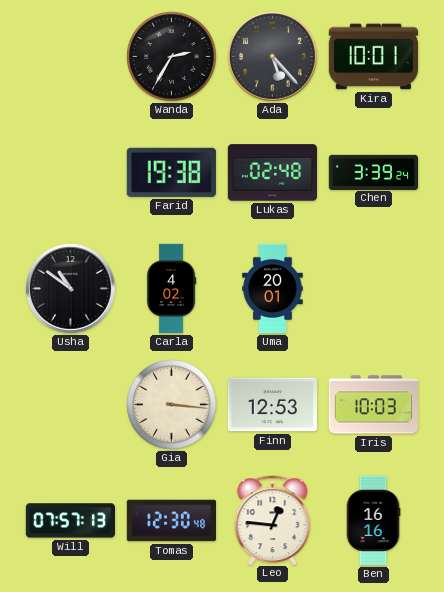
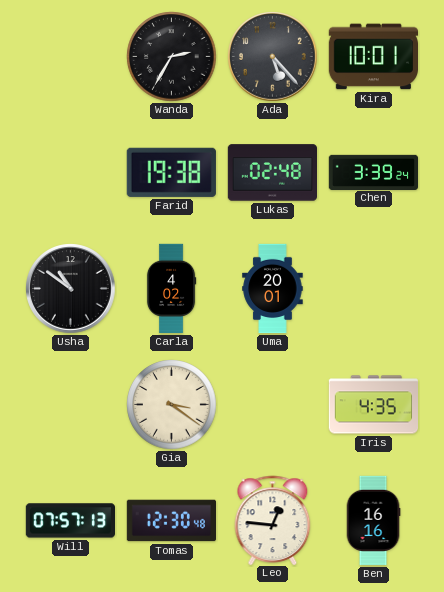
Gia: 3:16 -> 3:21
Finn: 12:53 -> none
Iris: 10:03 -> 4:35
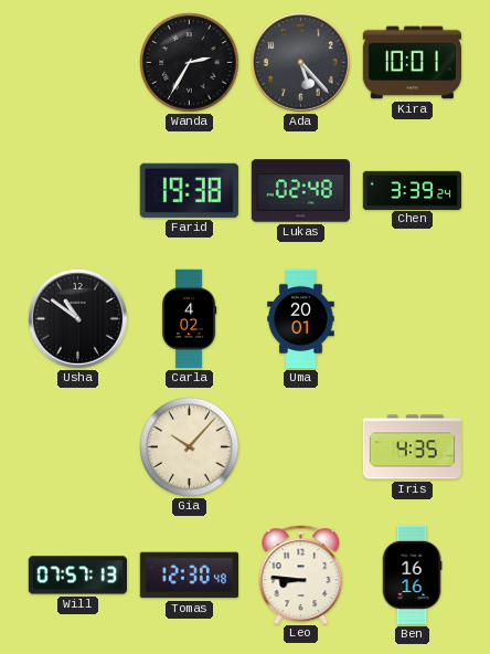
Gia: 3:21 -> 10:07
Leo: 12:46 -> 8:46
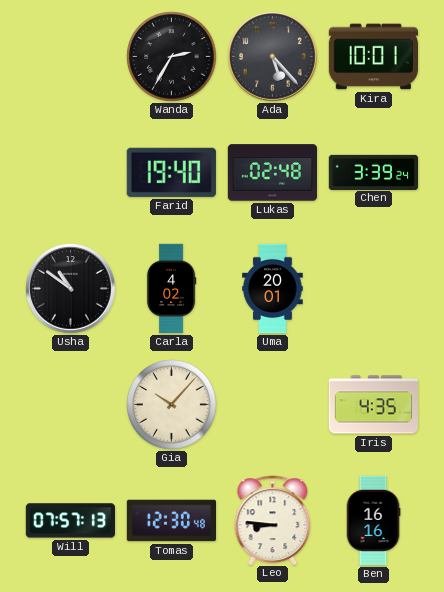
Farid: 19:38 -> 19:40
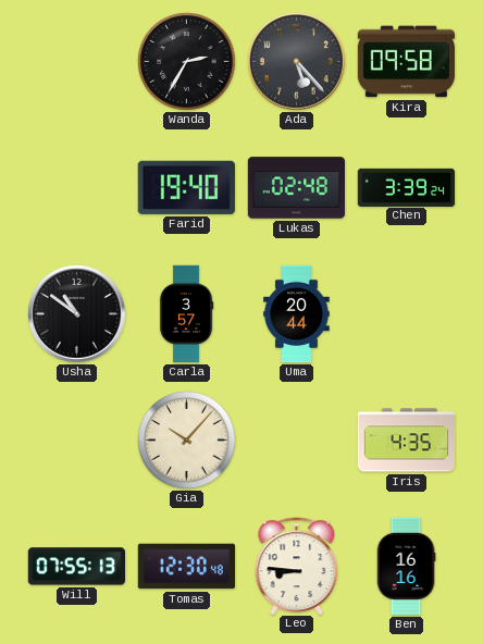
Kira: 10:01 -> 09:58
Carla: 4:02 -> 3:57
Uma: 20:01 -> 20:44
Will: 07:57 -> 07:55
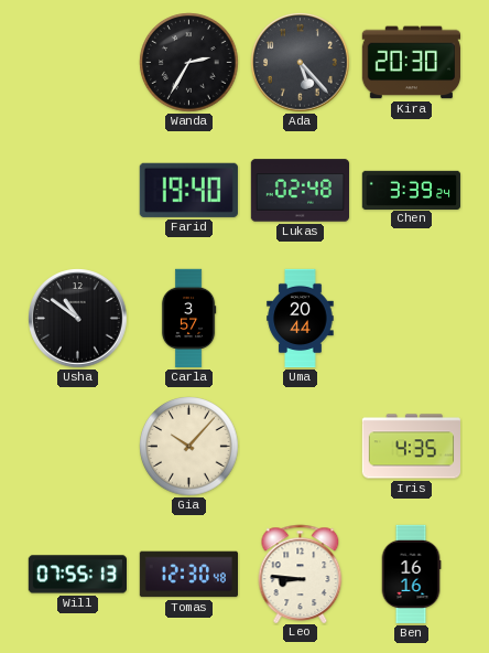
Kira: 09:58 -> 20:30
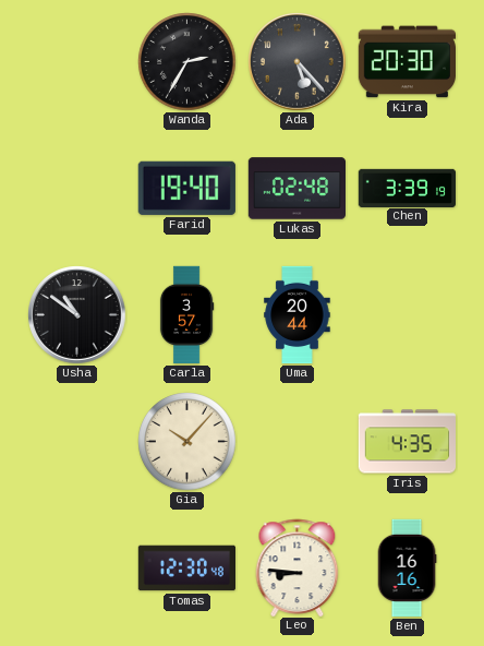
Chen: 3:39:24 -> 3:39:19
Will: 07:55 -> none
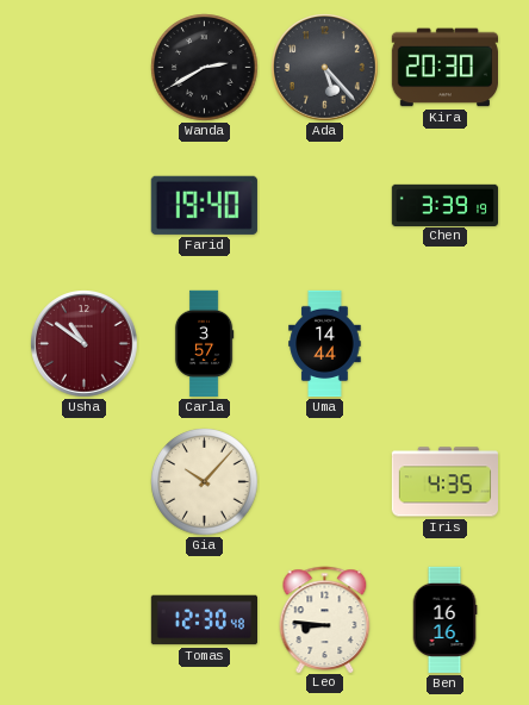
Wanda: 2:35 -> 2:40
Lukas: 02:48 -> none
Usha dial: black -> burgundy
Uma: 20:44 -> 14:44
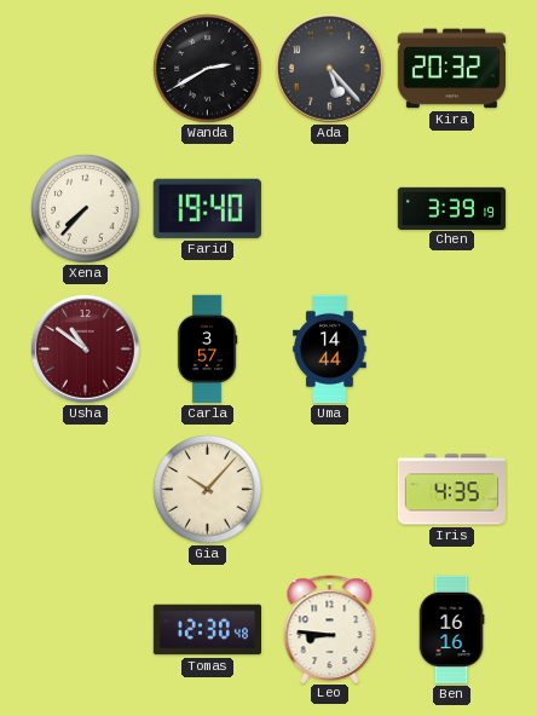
Kira: 20:30 -> 20:32
Xena: none -> 7:37
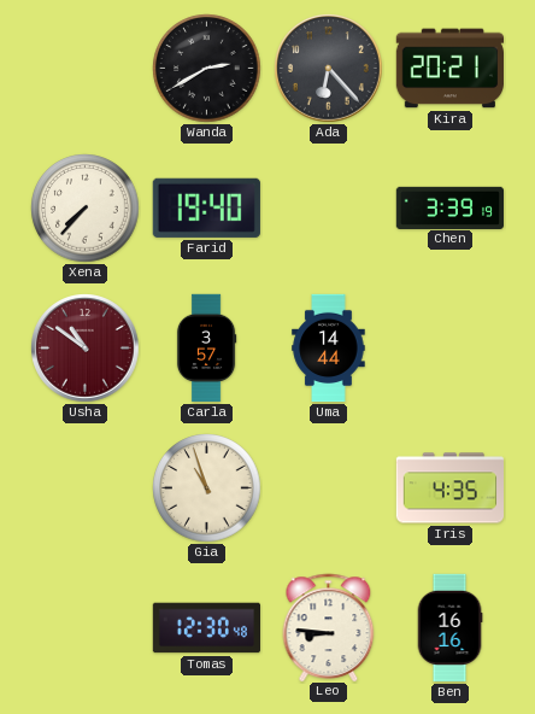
Ada: 5:23 -> 6:23
Kira: 20:32 -> 20:21
Gia: 10:07 -> 10:57
